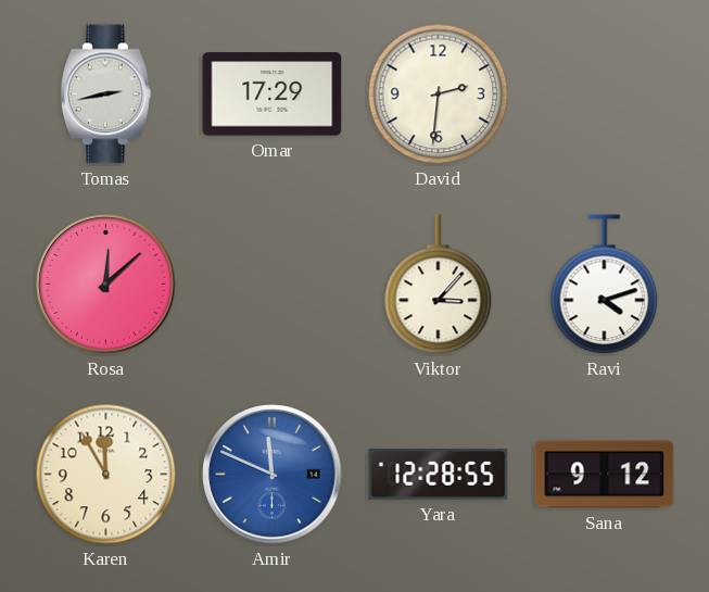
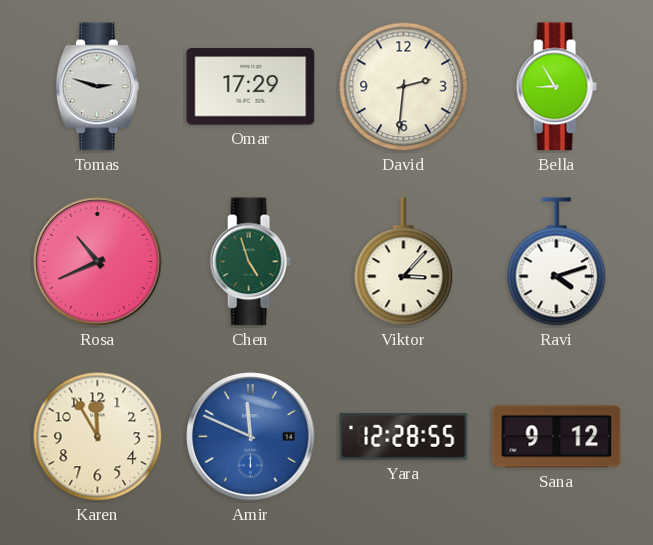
Tomas: 2:43 -> 2:48
Bella: none -> 8:55
Rosa: 12:08 -> 10:41
Chen: none -> 4:57
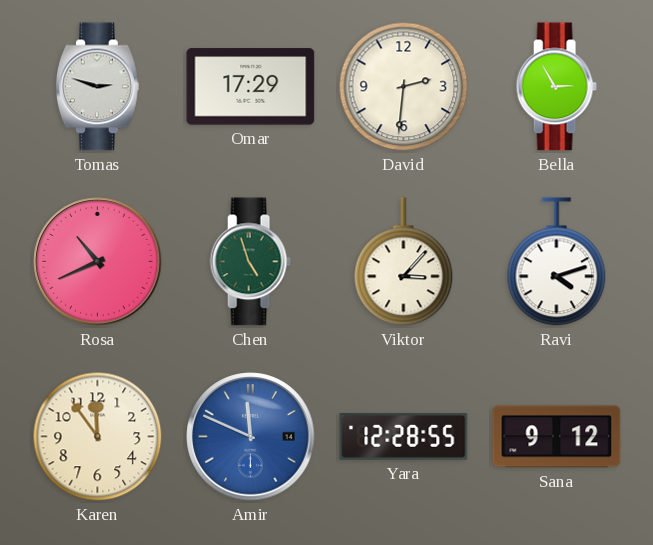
Bella: 8:55 -> 2:55
Karen: 11:55 -> 11:54
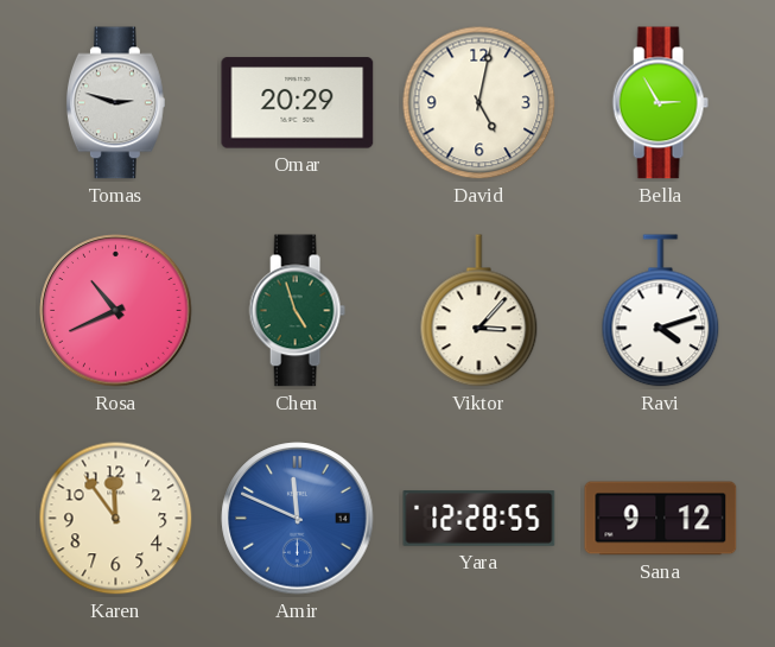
Omar: 17:29 -> 20:29
David: 2:31 -> 5:02
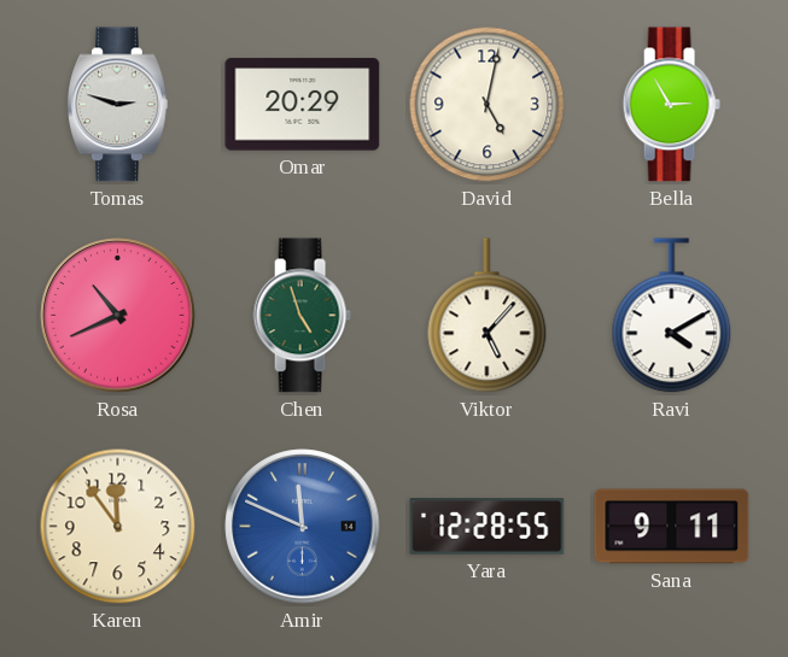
Viktor: 3:07 -> 5:07
Ravi: 4:12 -> 4:10
Sana: 9:12 -> 9:11
